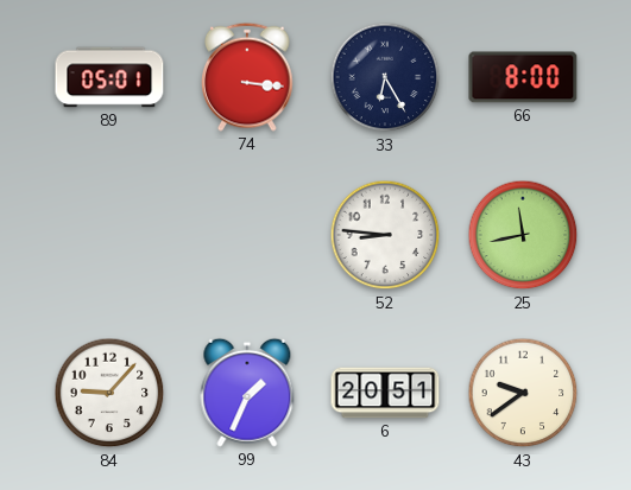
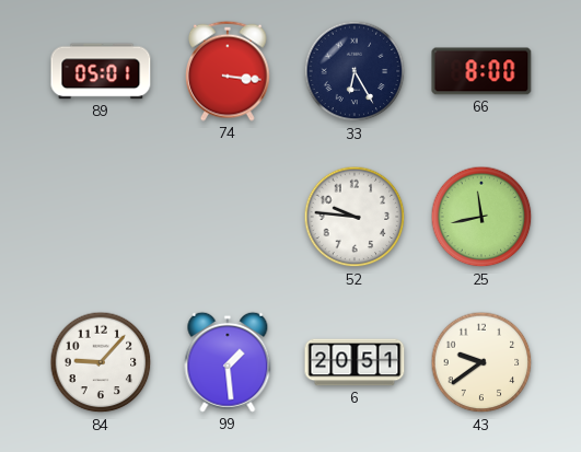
52: 8:46 -> 9:46
99: 1:34 -> 1:29
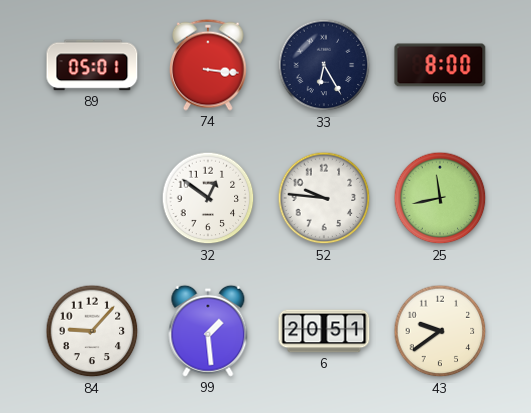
32: none -> 12:51
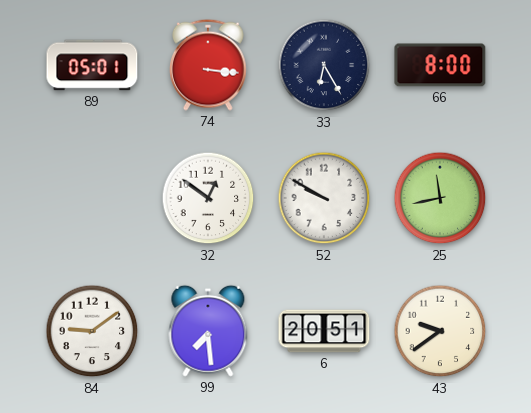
52: 9:46 -> 9:50
84: 9:07 -> 9:09
99: 1:29 -> 7:29
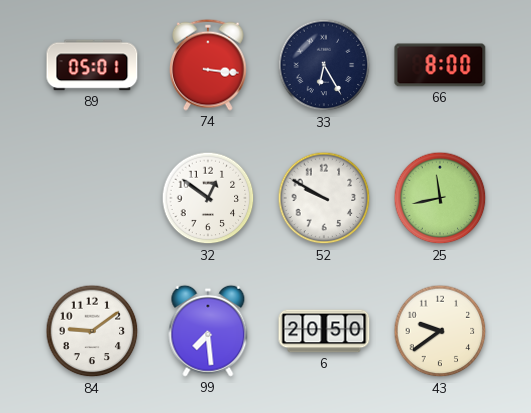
6: 20:51 -> 20:50
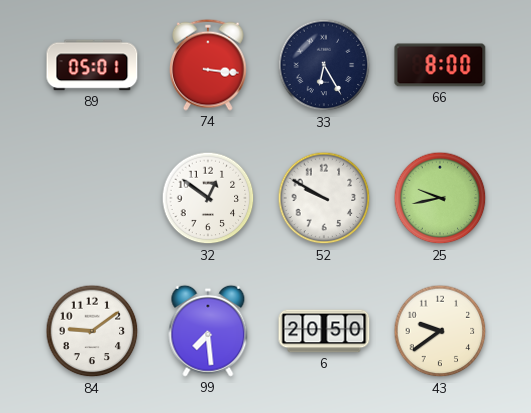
25: 11:43 -> 9:43
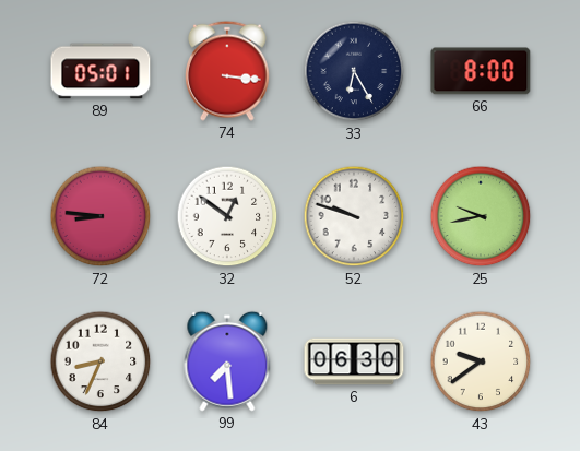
72: none -> 8:46
52: 9:50 -> 9:48
84: 9:09 -> 8:34
6: 20:50 -> 06:30
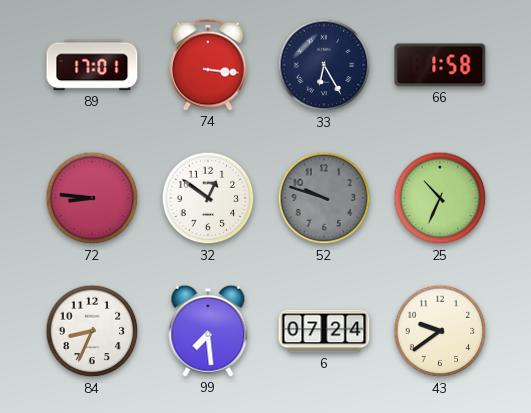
89: 05:01 -> 17:01
66: 8:00 -> 1:58
52 dial: white -> grey
25: 9:43 -> 10:34
6: 06:30 -> 07:24
